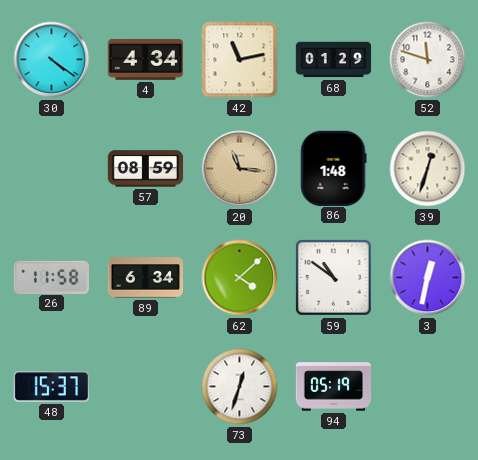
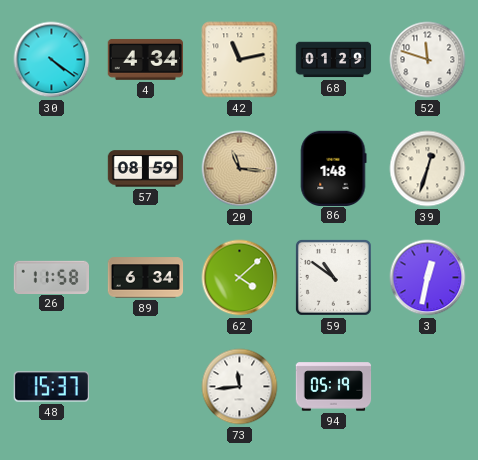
73: 12:33 -> 11:44
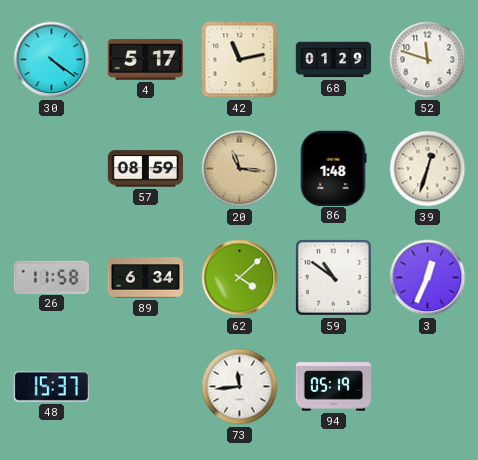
4: 4:34 -> 5:17
3: 12:32 -> 12:34
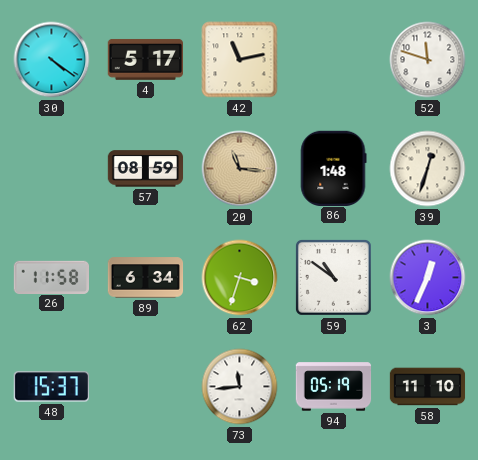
68: 01:29 -> none
62: 4:08 -> 3:33
58: none -> 11:10
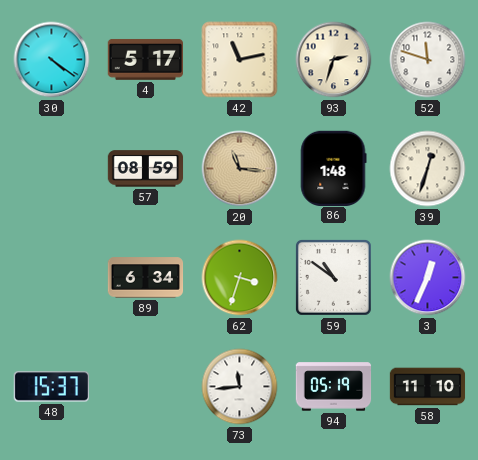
93: none -> 2:33
26: 11:58 -> none
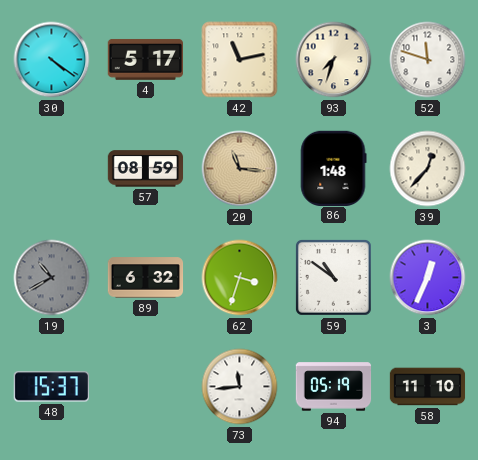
93: 2:33 -> 7:33
39: 12:33 -> 12:37
19: none -> 10:40
89: 6:34 -> 6:32
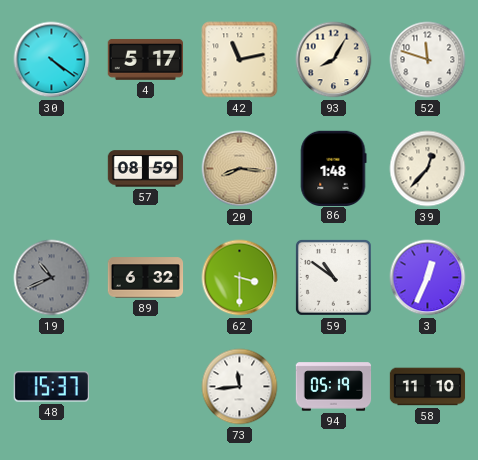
93: 7:33 -> 8:05
20: 11:16 -> 8:16
19: 10:40 -> 10:41
62: 3:33 -> 3:30
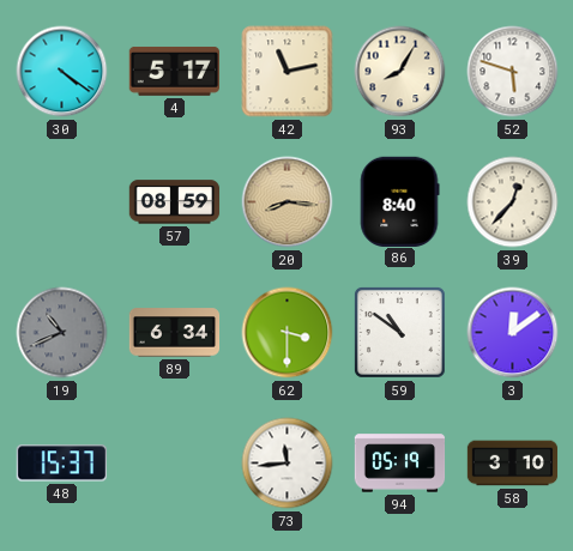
52: 11:48 -> 5:48
86: 1:48 -> 8:40
89: 6:32 -> 6:34
3: 12:34 -> 12:09
58: 11:10 -> 3:10
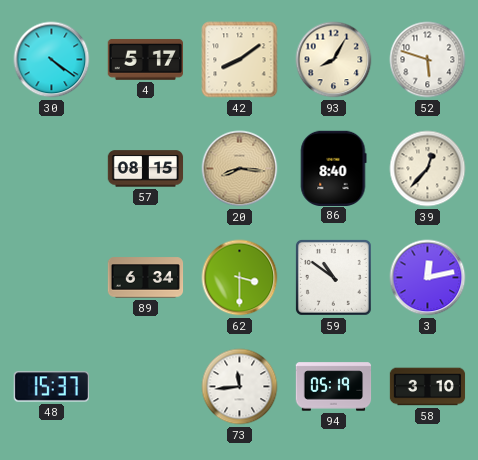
42: 11:13 -> 8:09
57: 08:59 -> 08:15
19: 10:41 -> none
3: 12:09 -> 12:13
